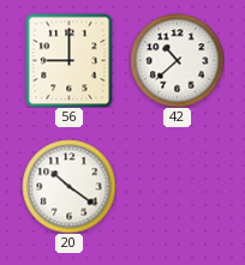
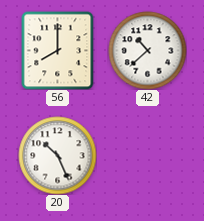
56: 9:00 -> 8:00
20: 10:21 -> 10:26
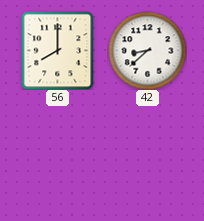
42: 10:38 -> 8:38
20: 10:26 -> none
